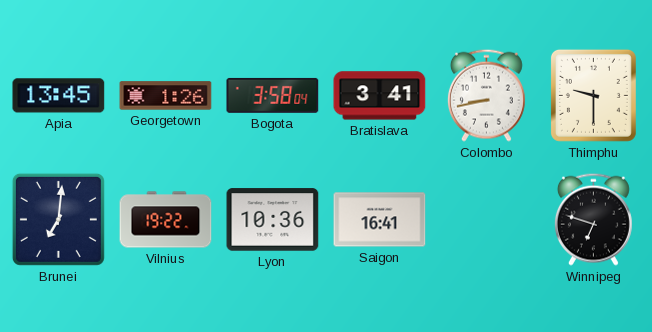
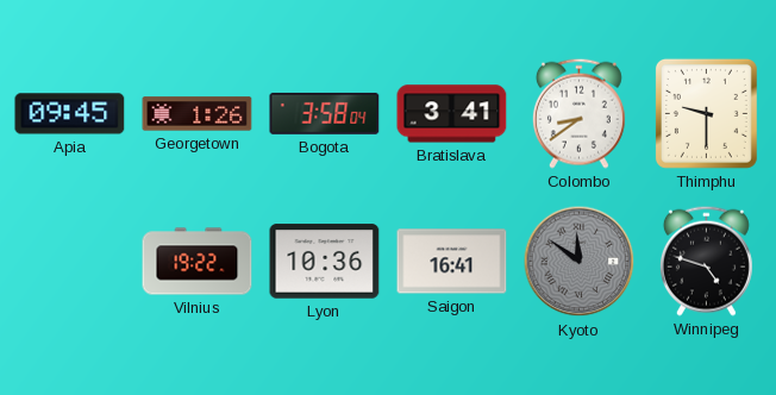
Apia: 13:45 -> 09:45
Colombo: 8:43 -> 8:39
Brunei: 7:01 -> none
Kyoto: none -> 11:51
Winnipeg: 6:48 -> 4:48
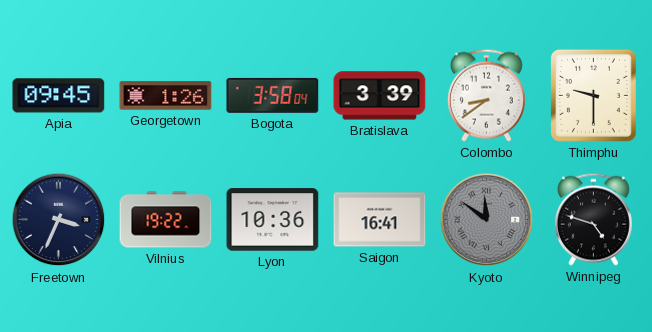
Bratislava: 3:41 -> 3:39
Freetown: none -> 3:34
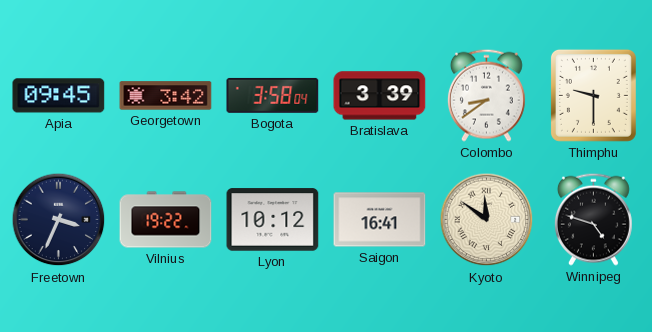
Georgetown: 1:26 -> 3:42
Lyon: 10:36 -> 10:12
Kyoto dial: grey -> cream
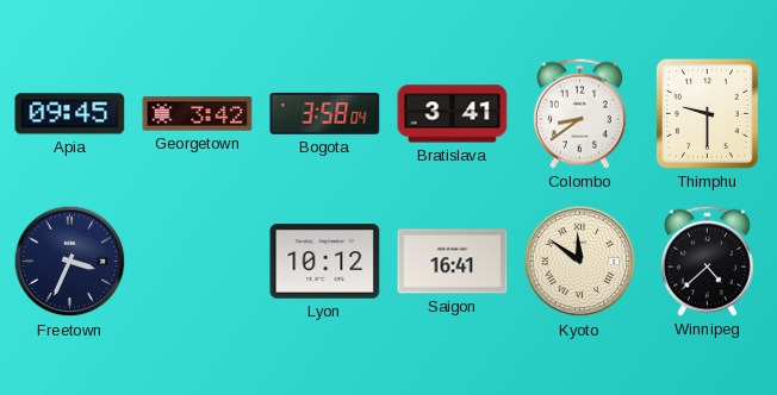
Bratislava: 3:39 -> 3:41
Vilnius: 19:22 -> none
Winnipeg: 4:48 -> 4:38
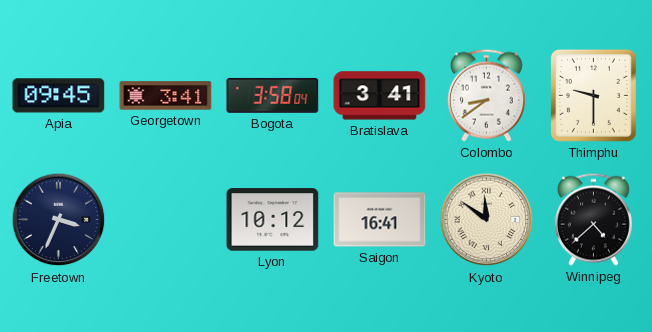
Georgetown: 3:42 -> 3:41
